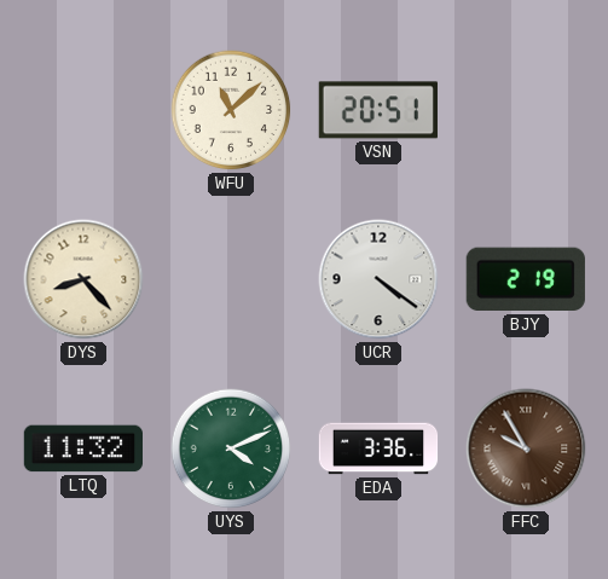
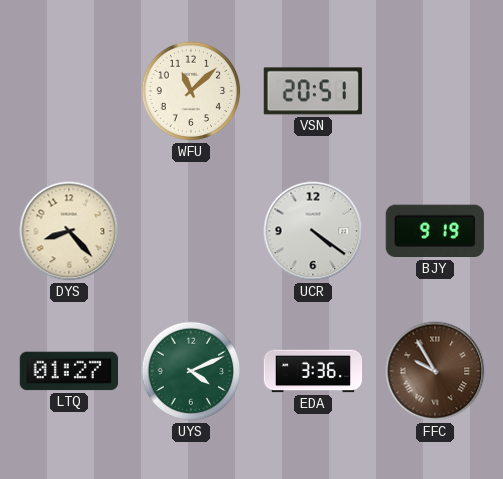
BJY: 2:19 -> 9:19
LTQ: 11:32 -> 01:27
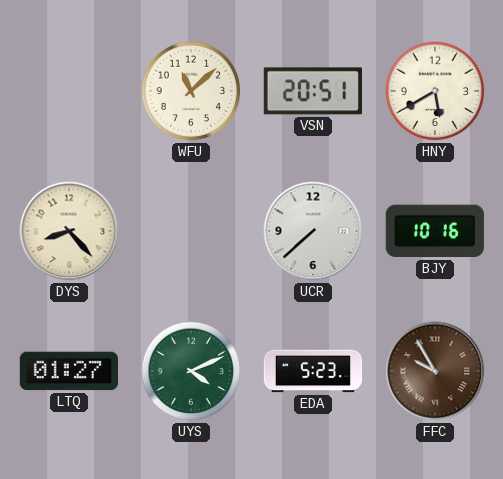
HNY: none -> 5:40
UCR: 4:21 -> 7:38
BJY: 9:19 -> 10:16
EDA: 3:36 -> 5:23
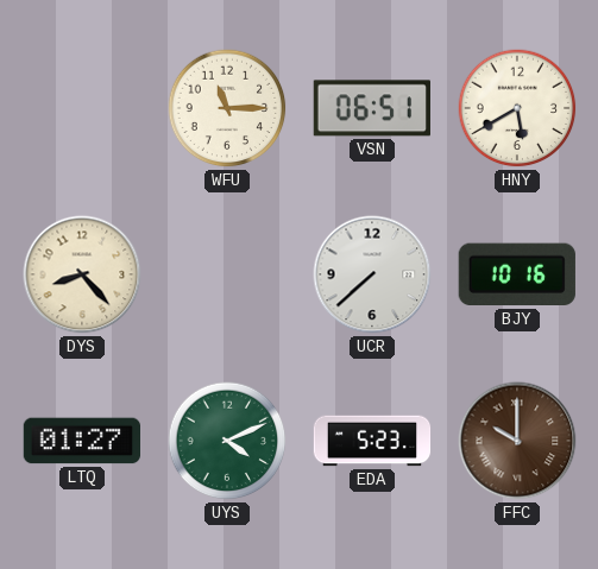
WFU: 11:08 -> 11:15
VSN: 20:51 -> 06:51
FFC: 9:55 -> 10:00
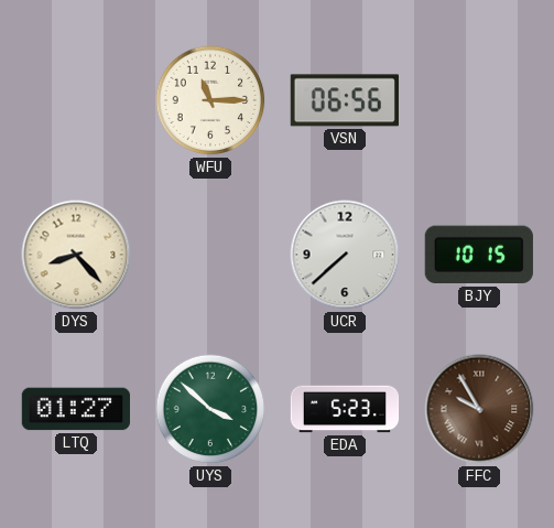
VSN: 06:51 -> 06:56
HNY: 5:40 -> none
BJY: 10:16 -> 10:15
UYS: 4:11 -> 3:52
FFC: 10:00 -> 9:55
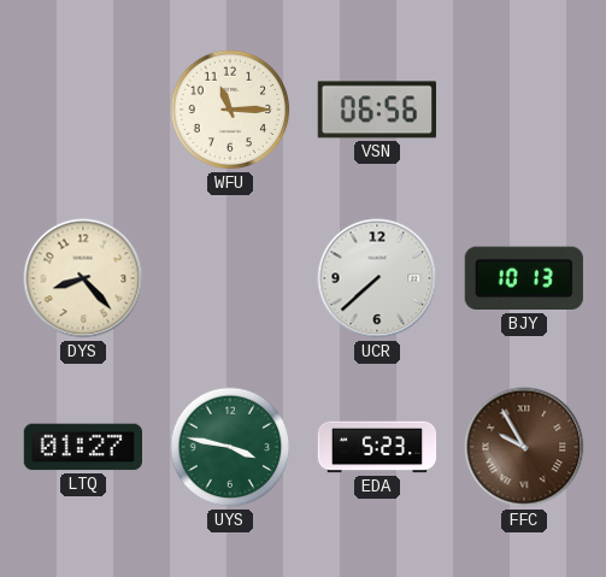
BJY: 10:15 -> 10:13
UYS: 3:52 -> 3:47
